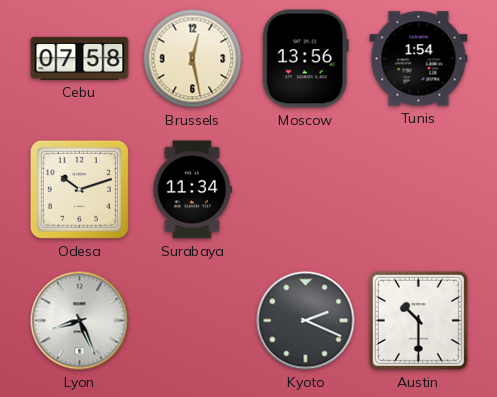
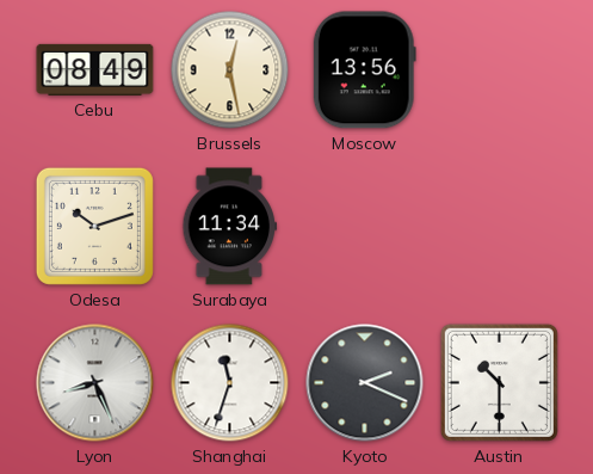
Cebu: 07:58 -> 08:49
Tunis: 1:54 -> none
Shanghai: none -> 11:33
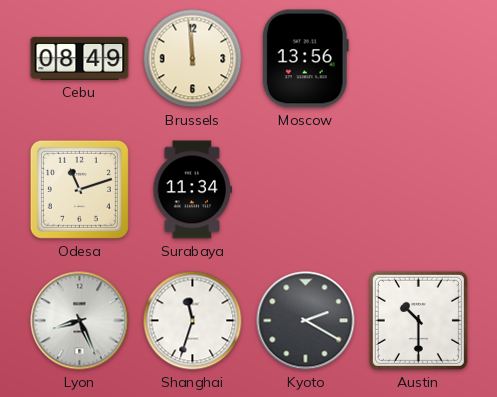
Brussels: 12:28 -> 11:59
Odesa: 10:12 -> 11:12
Kyoto: 2:19 -> 2:20
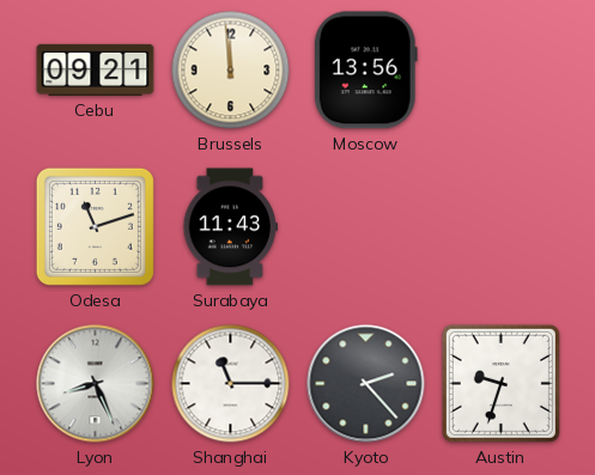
Cebu: 08:49 -> 09:21
Surabaya: 11:34 -> 11:43
Shanghai: 11:33 -> 11:15
Kyoto: 2:20 -> 2:23
Austin: 10:30 -> 9:33
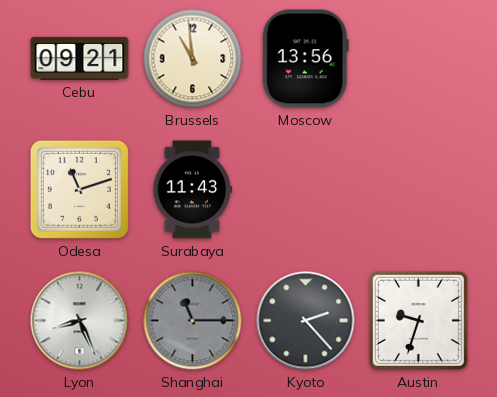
Brussels: 11:59 -> 10:59
Shanghai dial: white -> grey
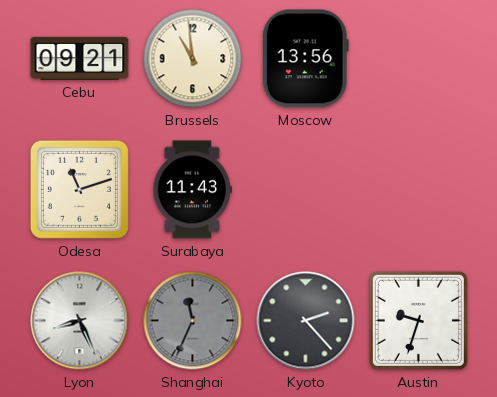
Shanghai: 11:15 -> 11:34
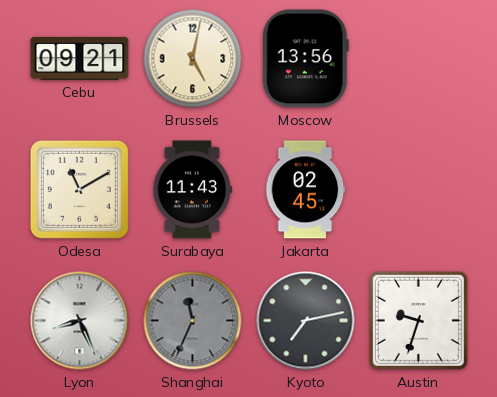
Brussels: 10:59 -> 5:02
Odesa: 11:12 -> 11:10
Jakarta: none -> 02:45
Kyoto: 2:23 -> 7:13
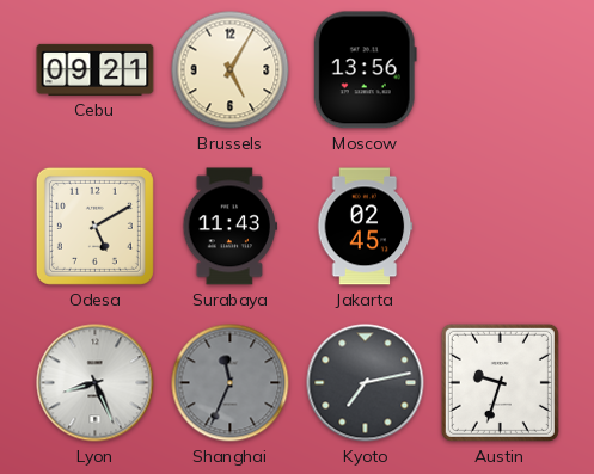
Brussels: 5:02 -> 5:05
Odesa: 11:10 -> 5:10
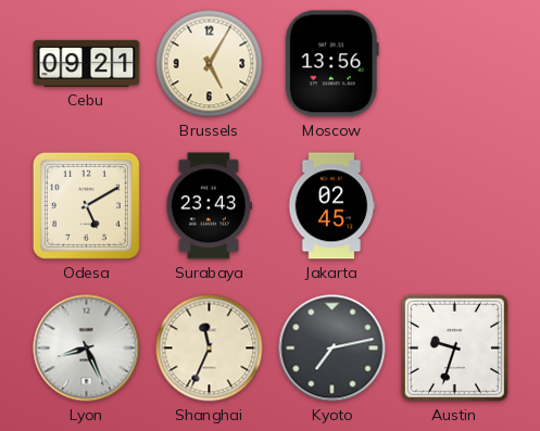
Surabaya: 11:43 -> 23:43
Shanghai dial: grey -> cream
